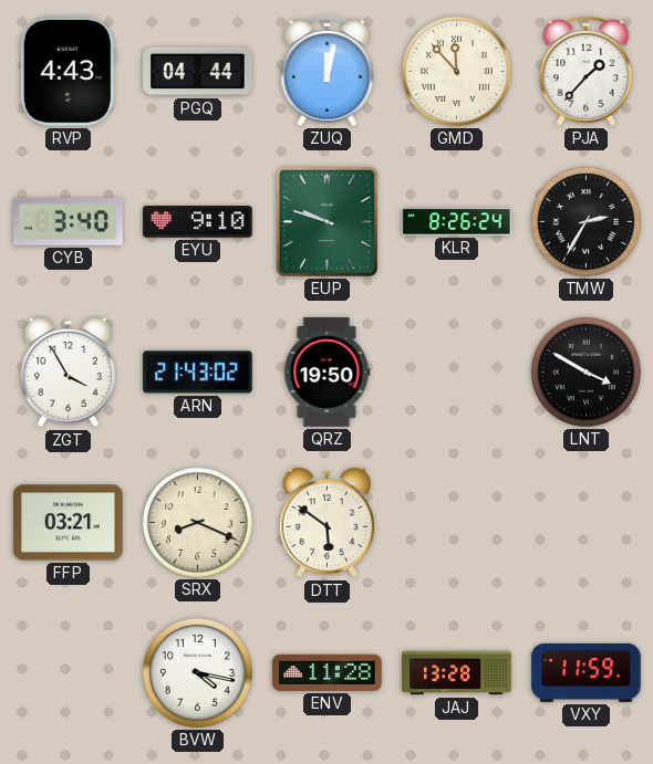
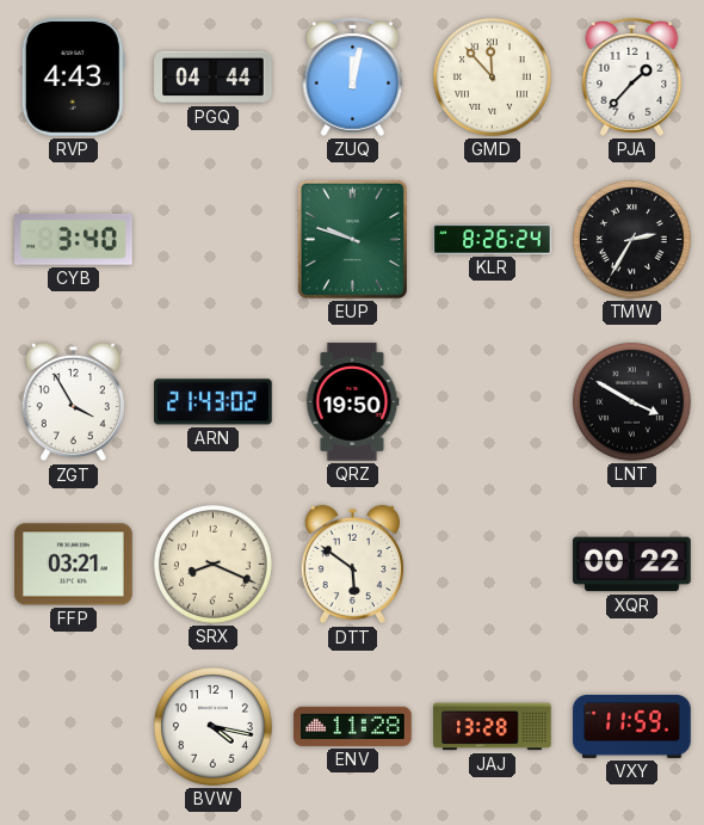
EYU: 9:10 -> none
XQR: none -> 00:22
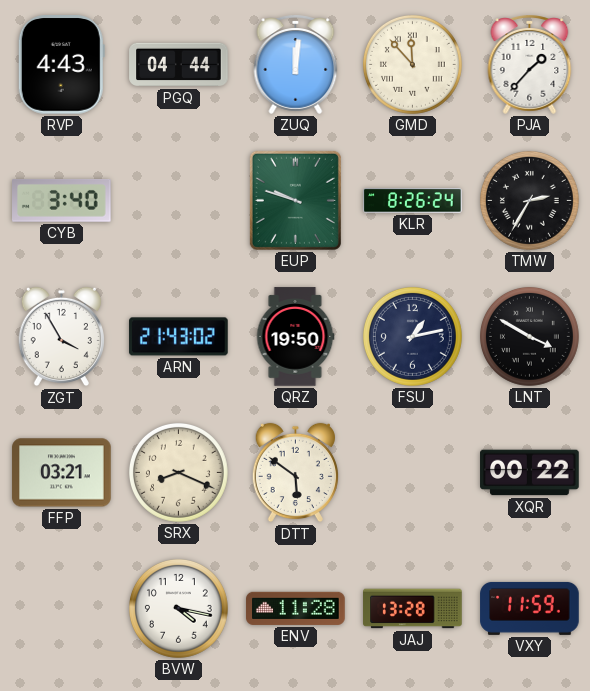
ZUQ: 12:02 -> 12:01
FSU: none -> 1:13
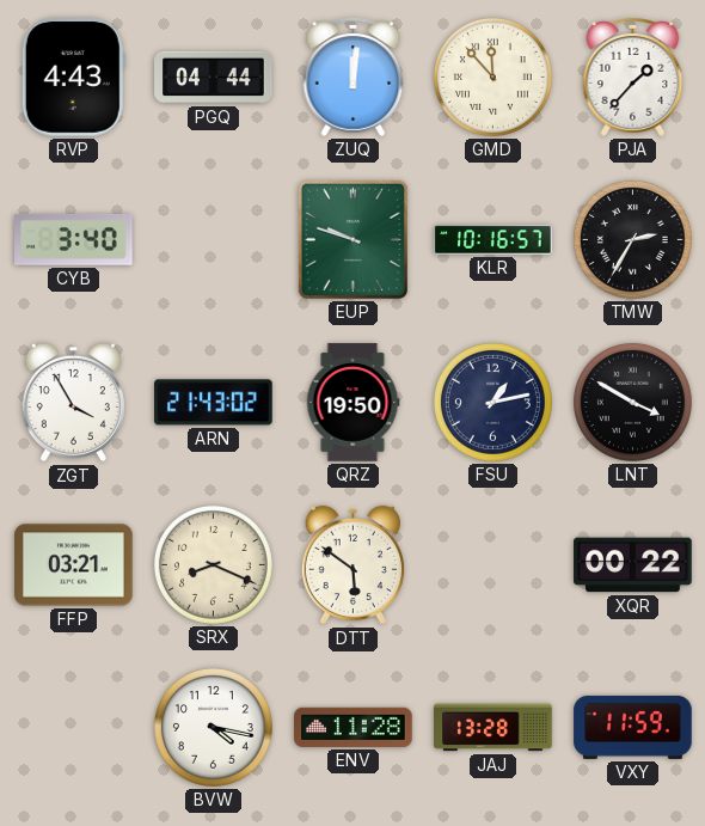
KLR: 8:26 -> 10:16
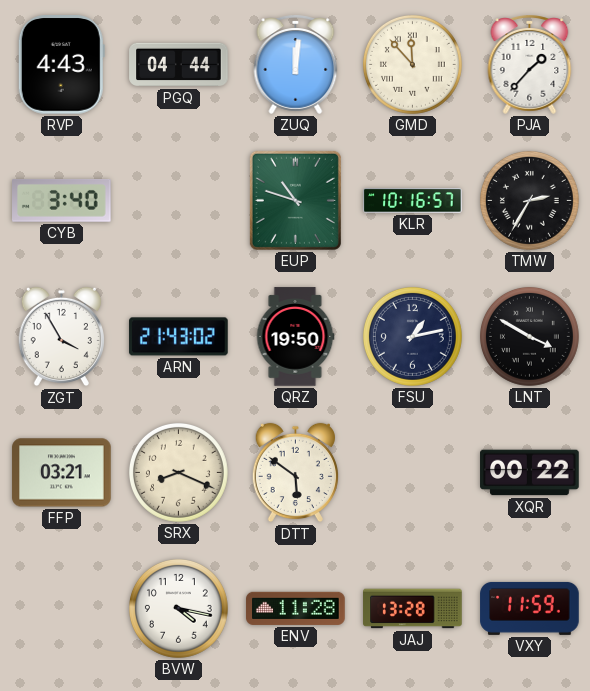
EUP: 9:48 -> 10:48
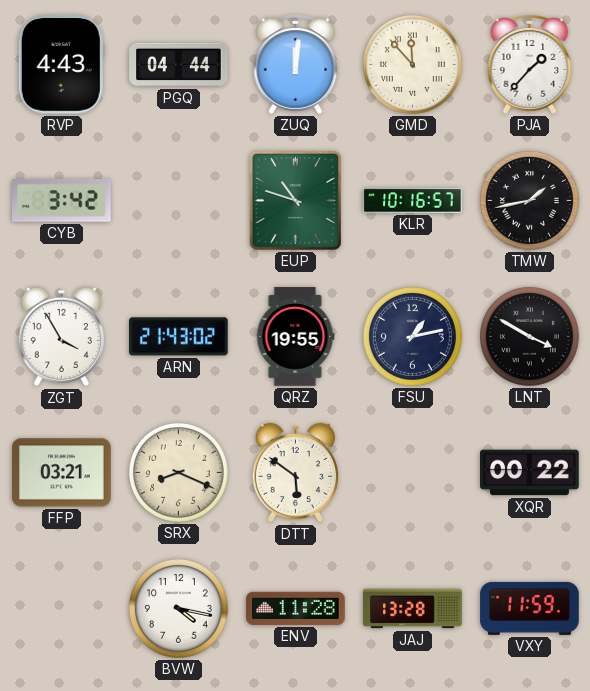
CYB: 3:40 -> 3:42
TMW: 2:35 -> 1:43
QRZ: 19:50 -> 19:55
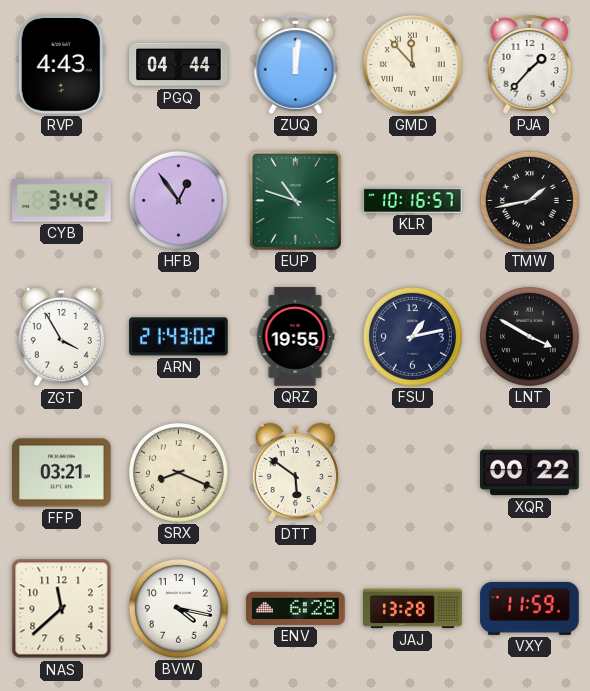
HFB: none -> 12:54
NAS: none -> 11:38
ENV: 11:28 -> 6:28
